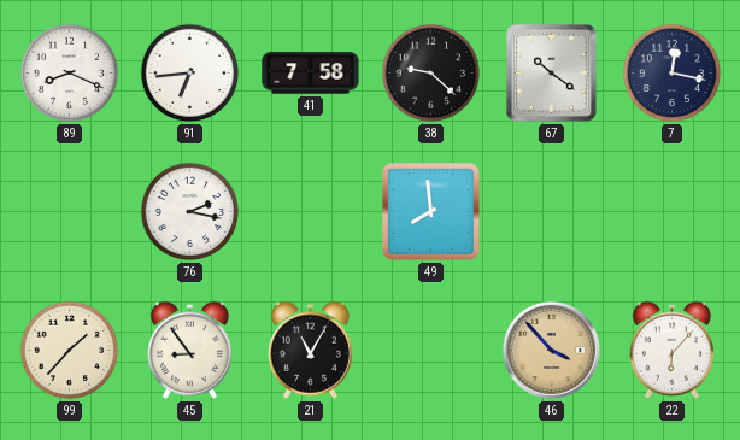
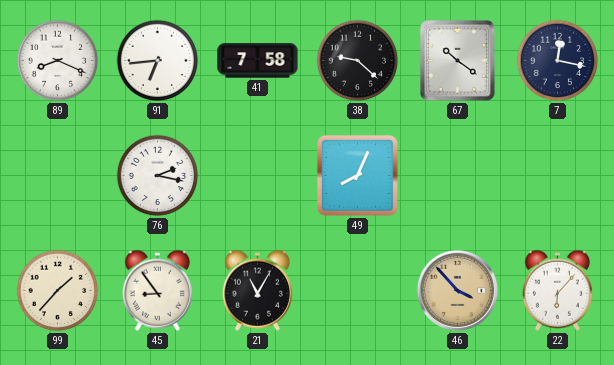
49: 7:59 -> 8:04
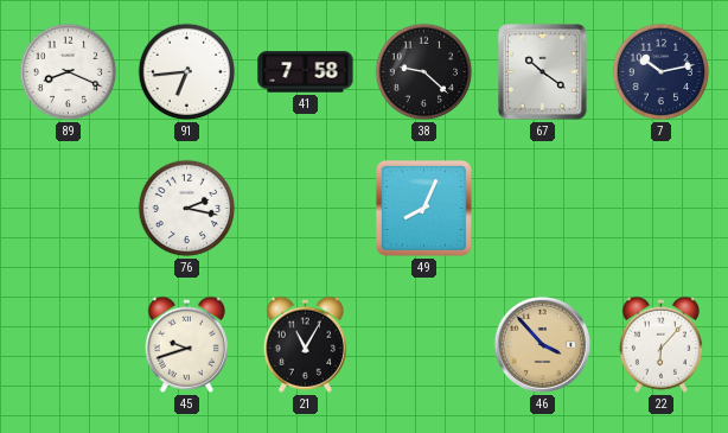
7: 12:17 -> 10:13
99: 1:37 -> none
45: 8:54 -> 9:42
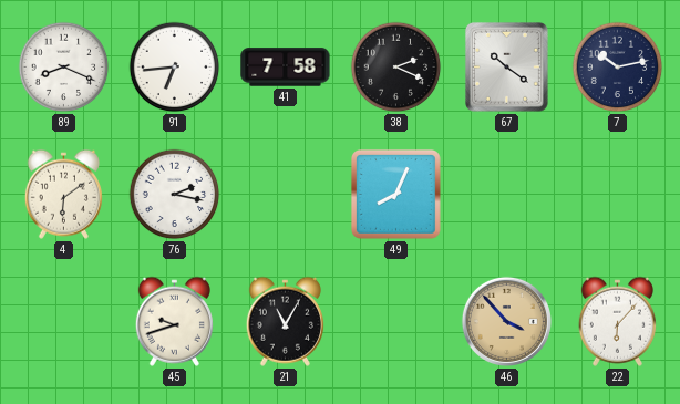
38: 9:22 -> 2:19
4: none -> 6:09
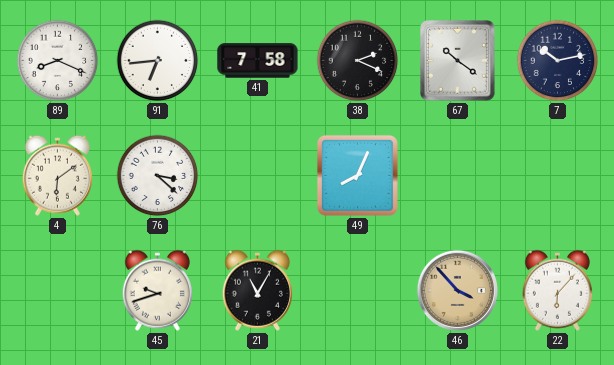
76: 2:17 -> 3:22
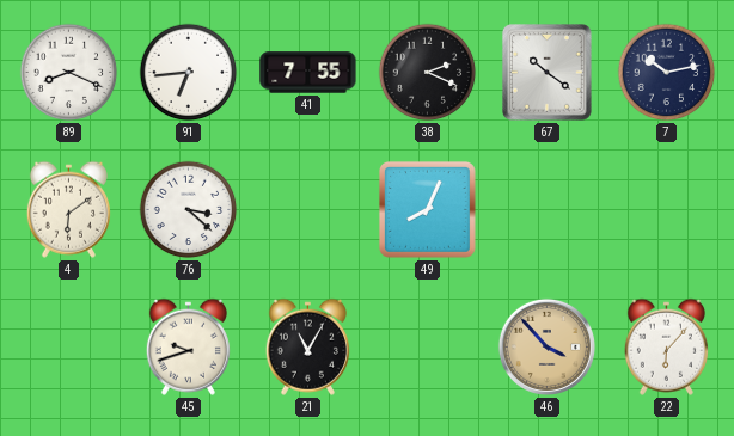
41: 7:58 -> 7:55
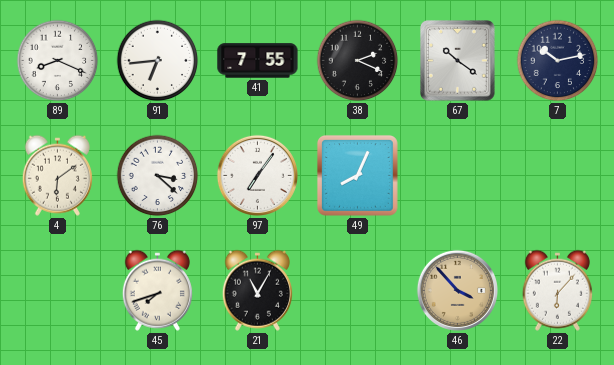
97: none -> 7:06
45: 9:42 -> 7:42
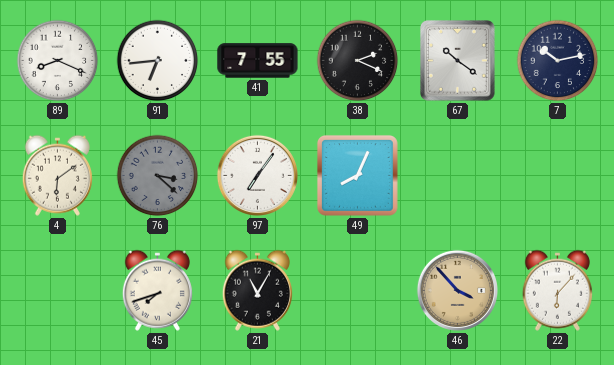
76 dial: white -> grey
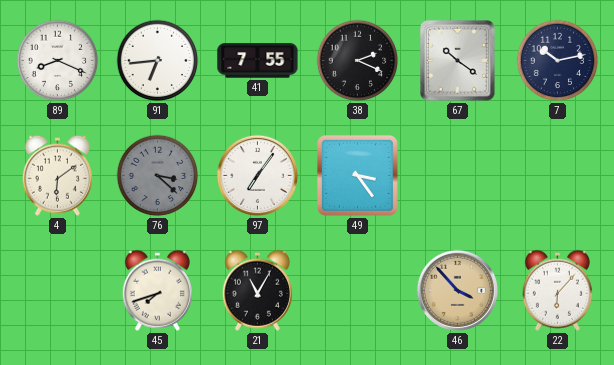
49: 8:04 -> 3:24
